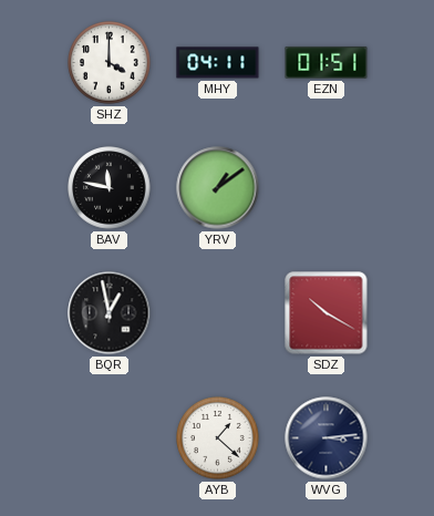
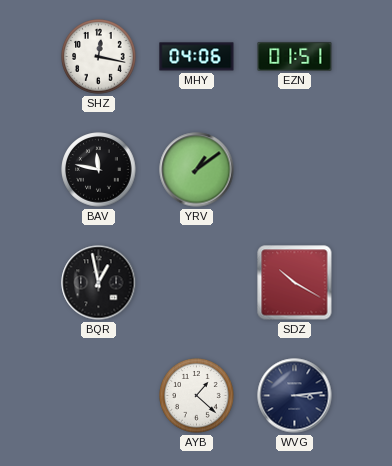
SHZ: 4:00 -> 12:17
MHY: 04:11 -> 04:06
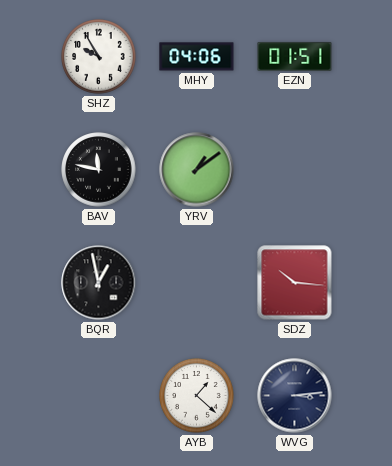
SHZ: 12:17 -> 9:55
SDZ: 10:20 -> 10:16
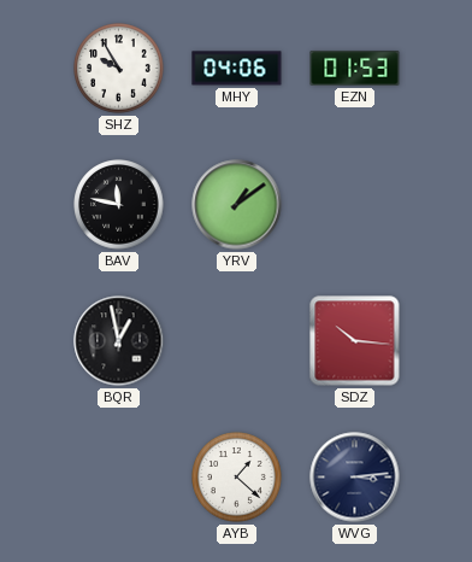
EZN: 01:51 -> 01:53
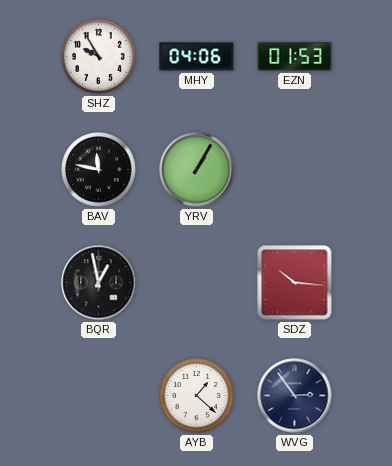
YRV: 1:09 -> 1:05
WVG: 3:14 -> 2:54
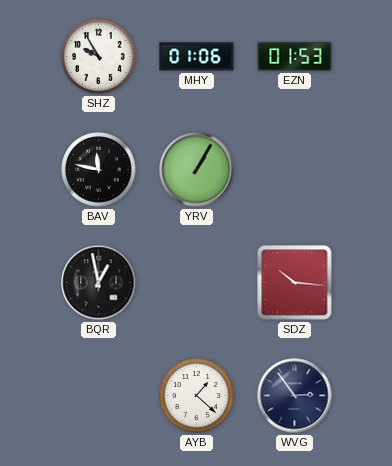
MHY: 04:06 -> 01:06
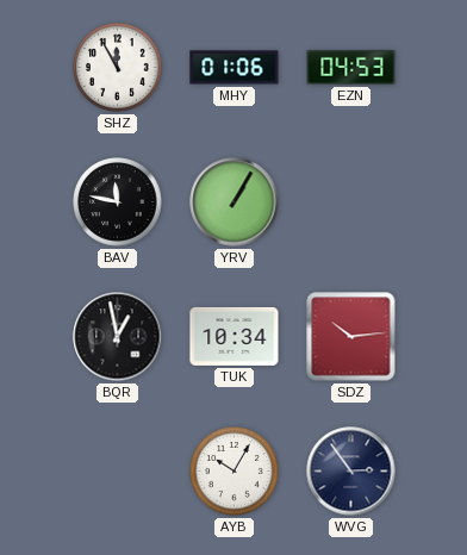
SHZ: 9:55 -> 11:55
EZN: 01:53 -> 04:53
TUK: none -> 10:34
SDZ: 10:16 -> 10:14
AYB: 1:22 -> 10:05
